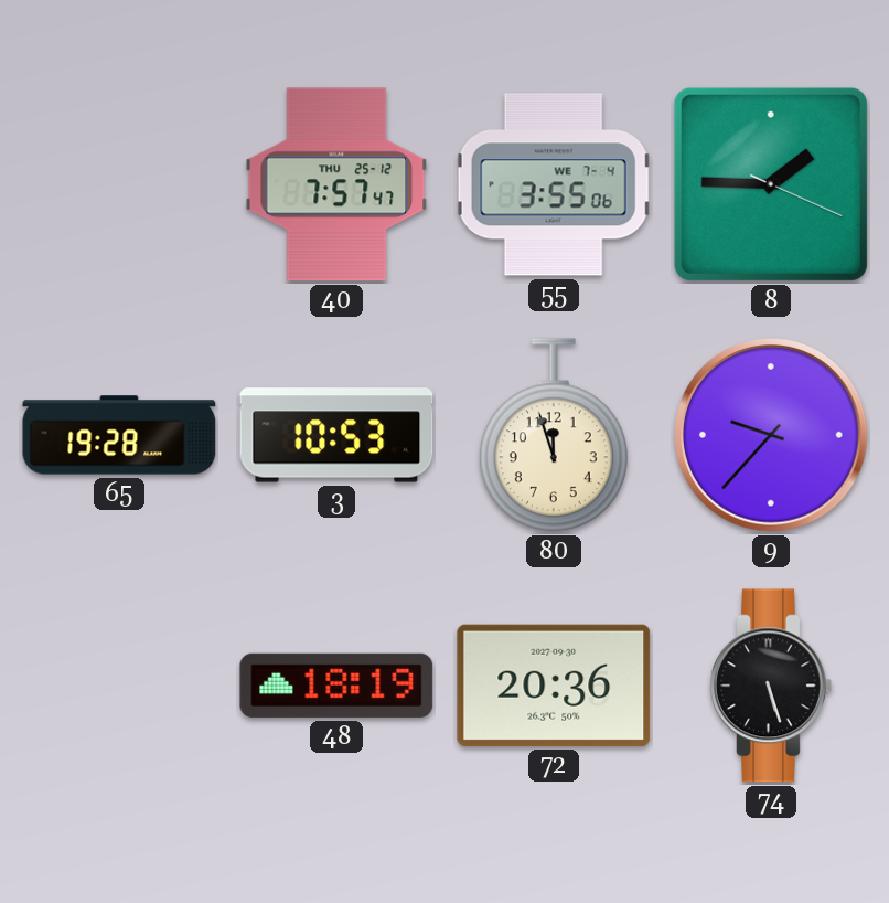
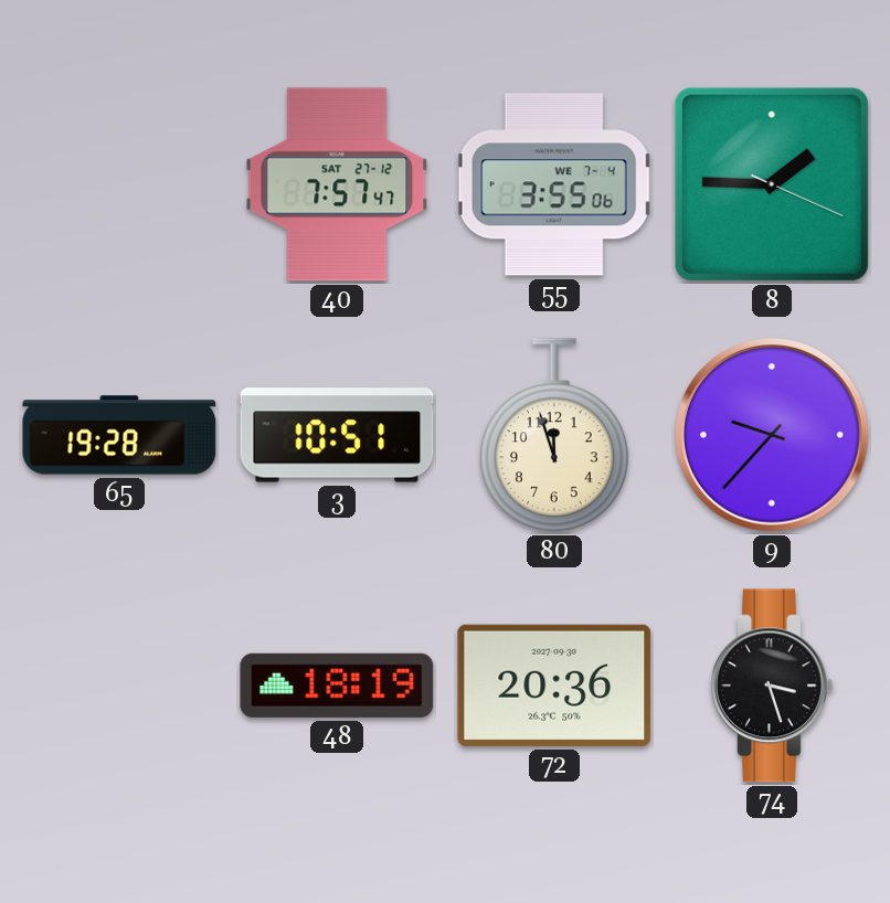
40 date: THU 25-12 -> SAT 27-12
3: 10:53 -> 10:51
74: 5:27 -> 3:27
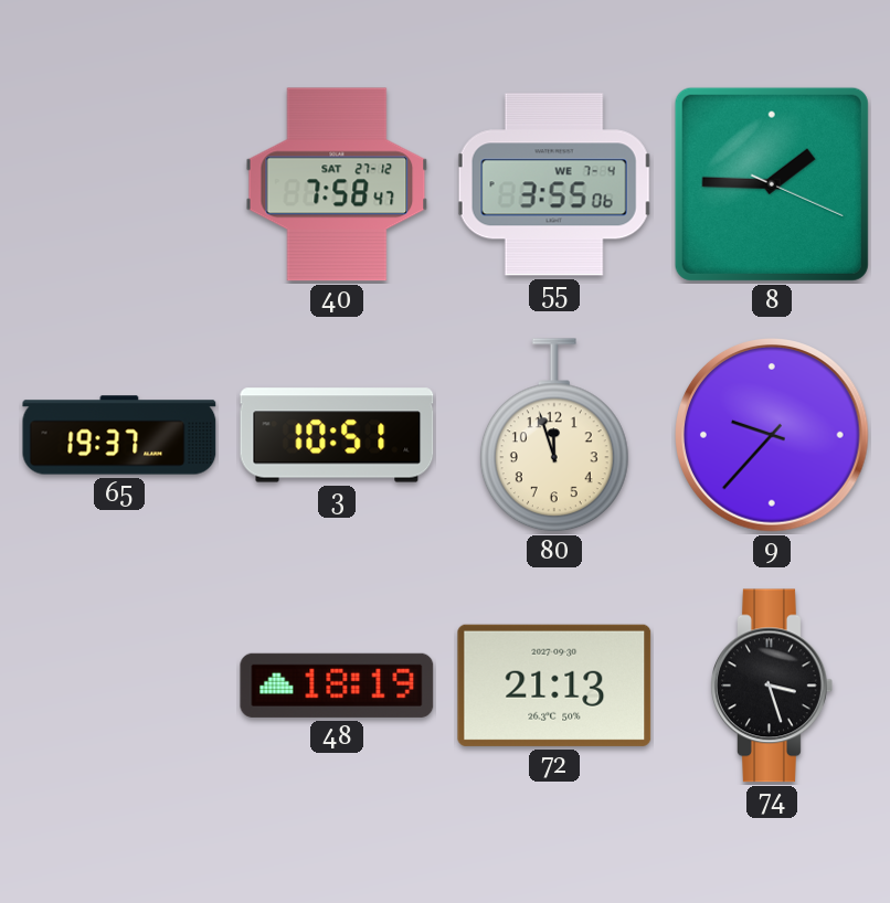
40: 7:57 -> 7:58
65: 19:28 -> 19:37
72: 20:36 -> 21:13
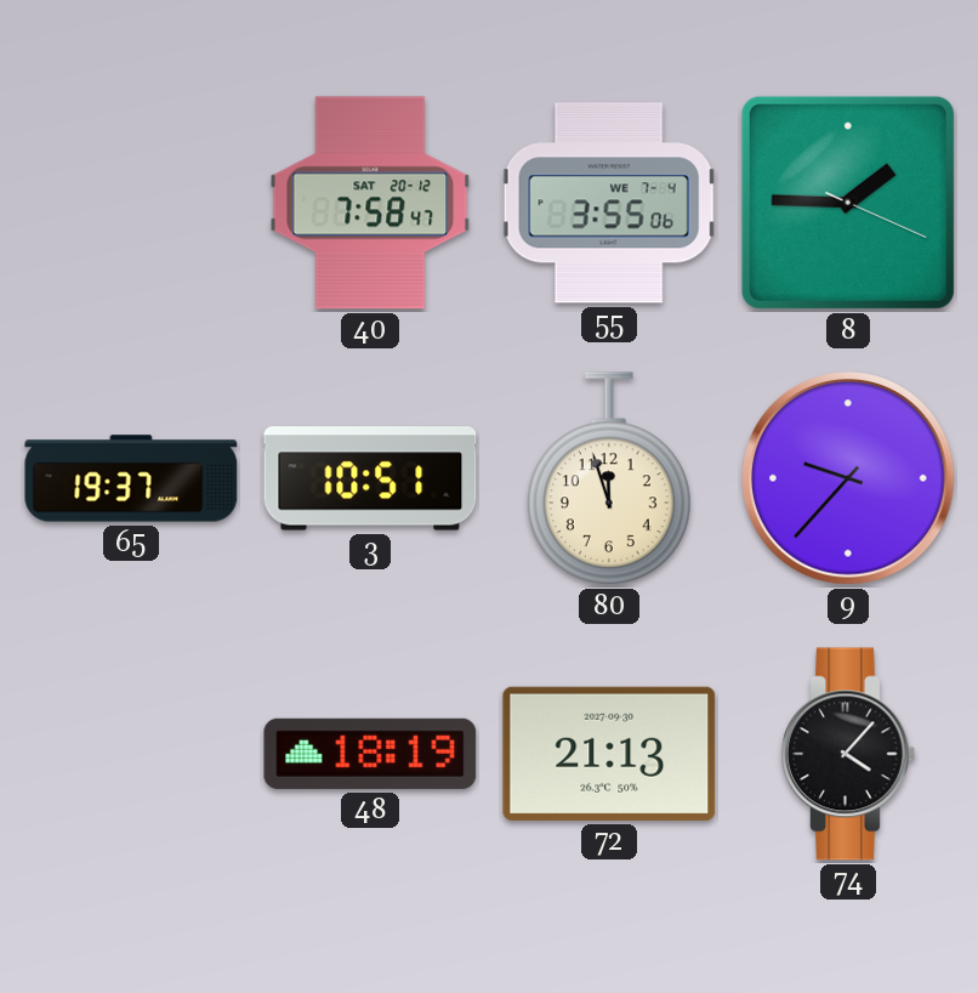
40 date: SAT 27-12 -> SAT 20-12
74: 3:27 -> 4:07
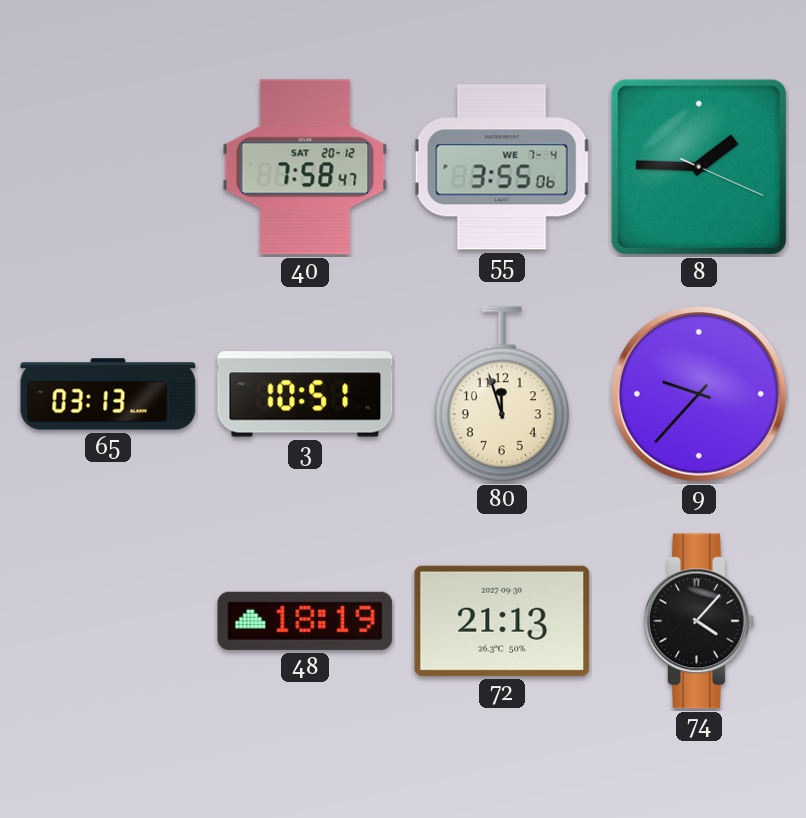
65: 19:37 -> 03:13
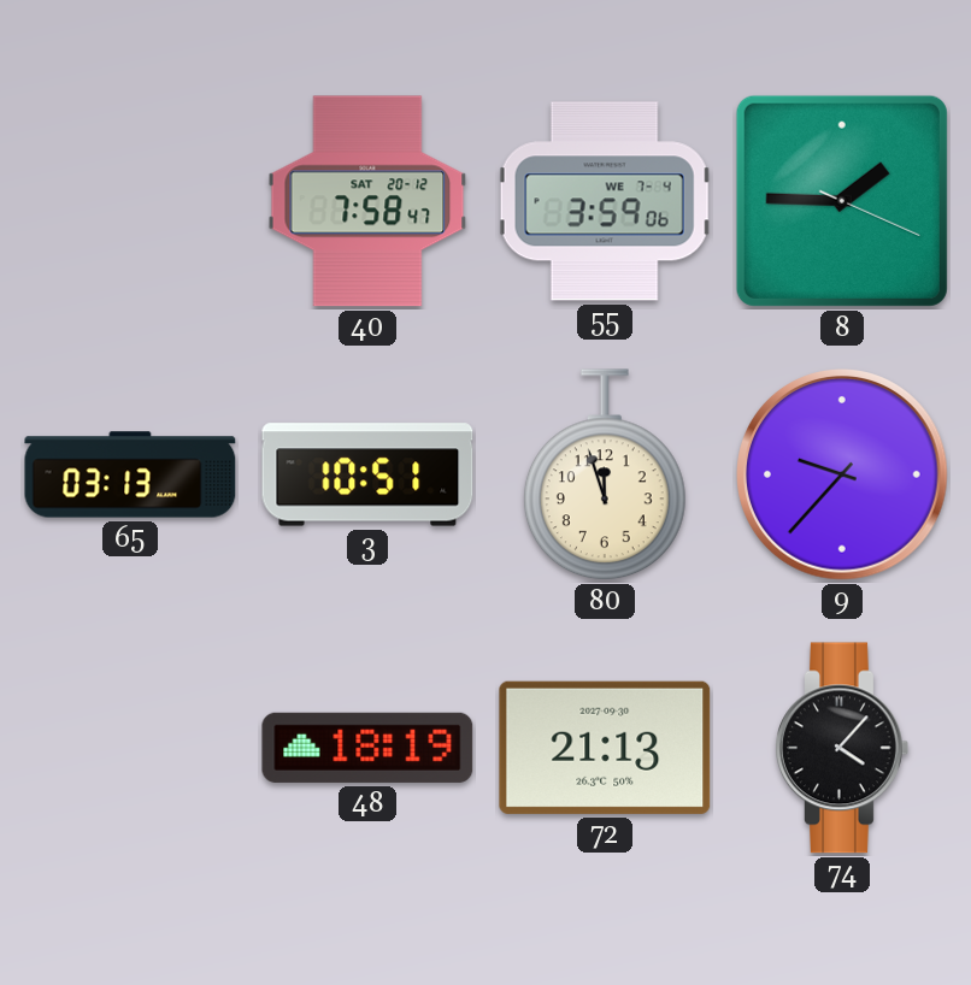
55: 3:55 -> 3:59
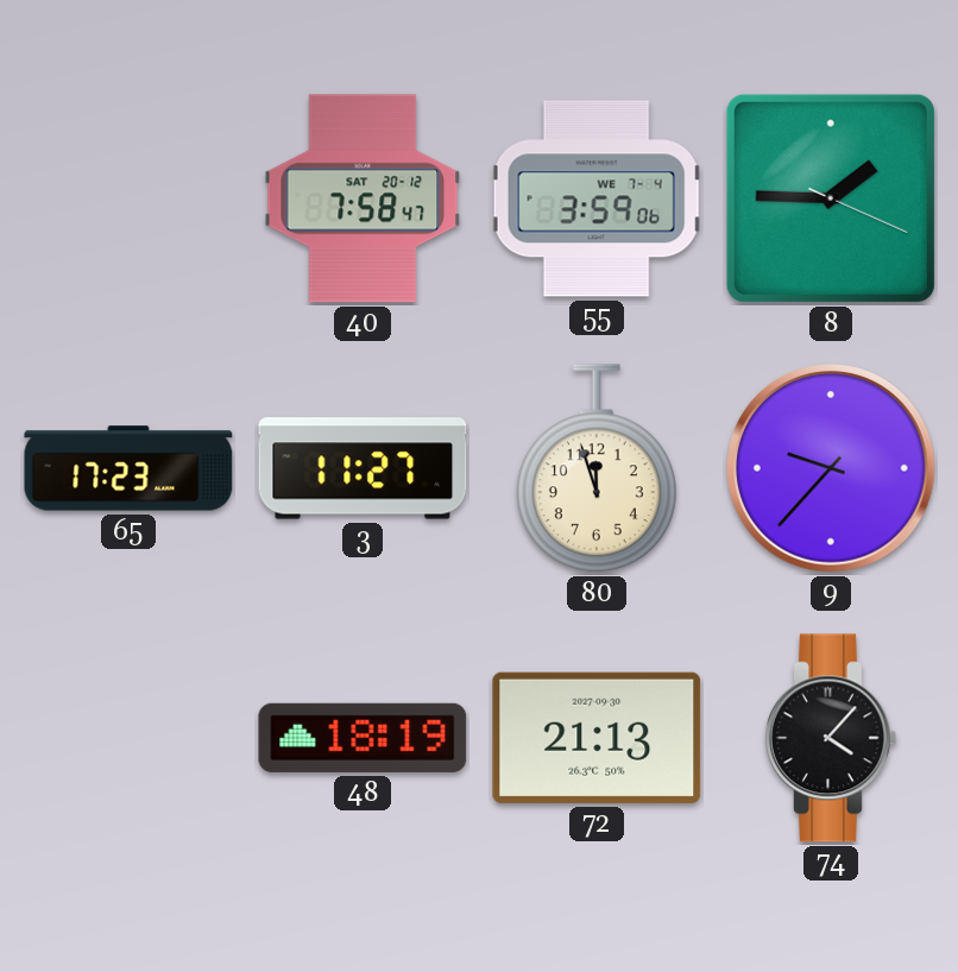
65: 03:13 -> 17:23
3: 10:51 -> 11:27
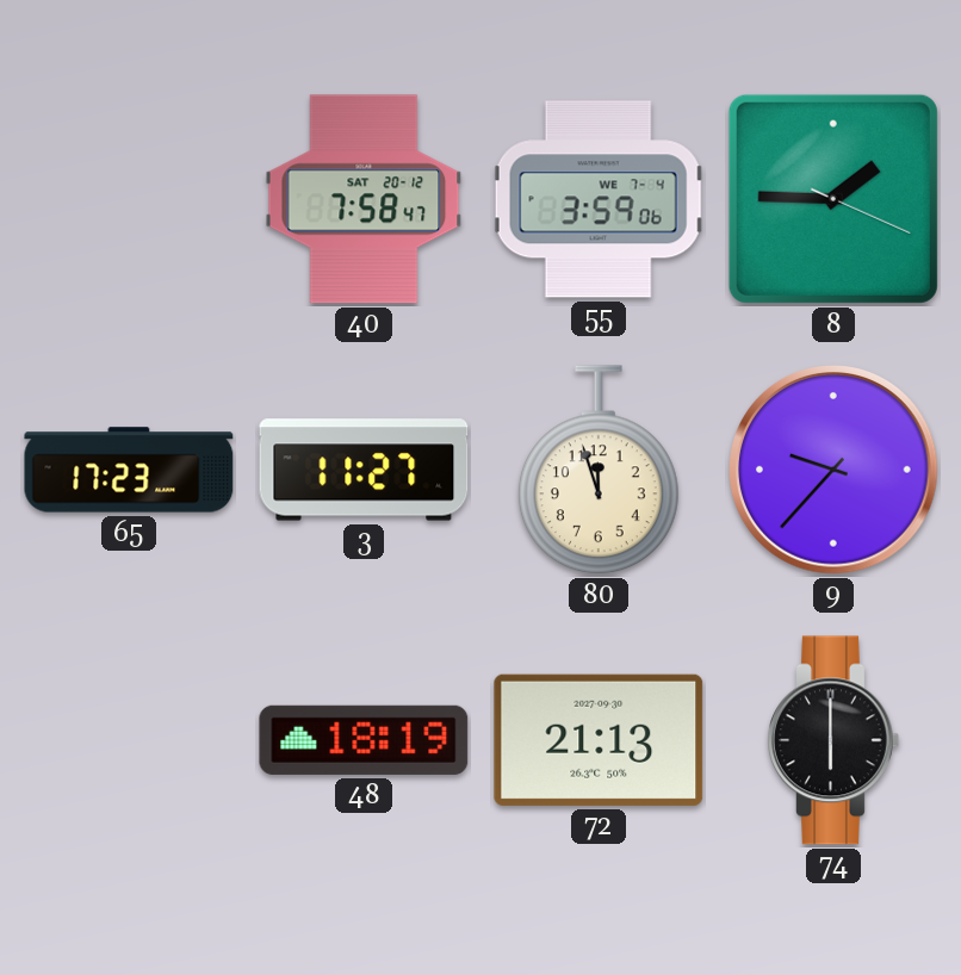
74: 4:07 -> 6:00
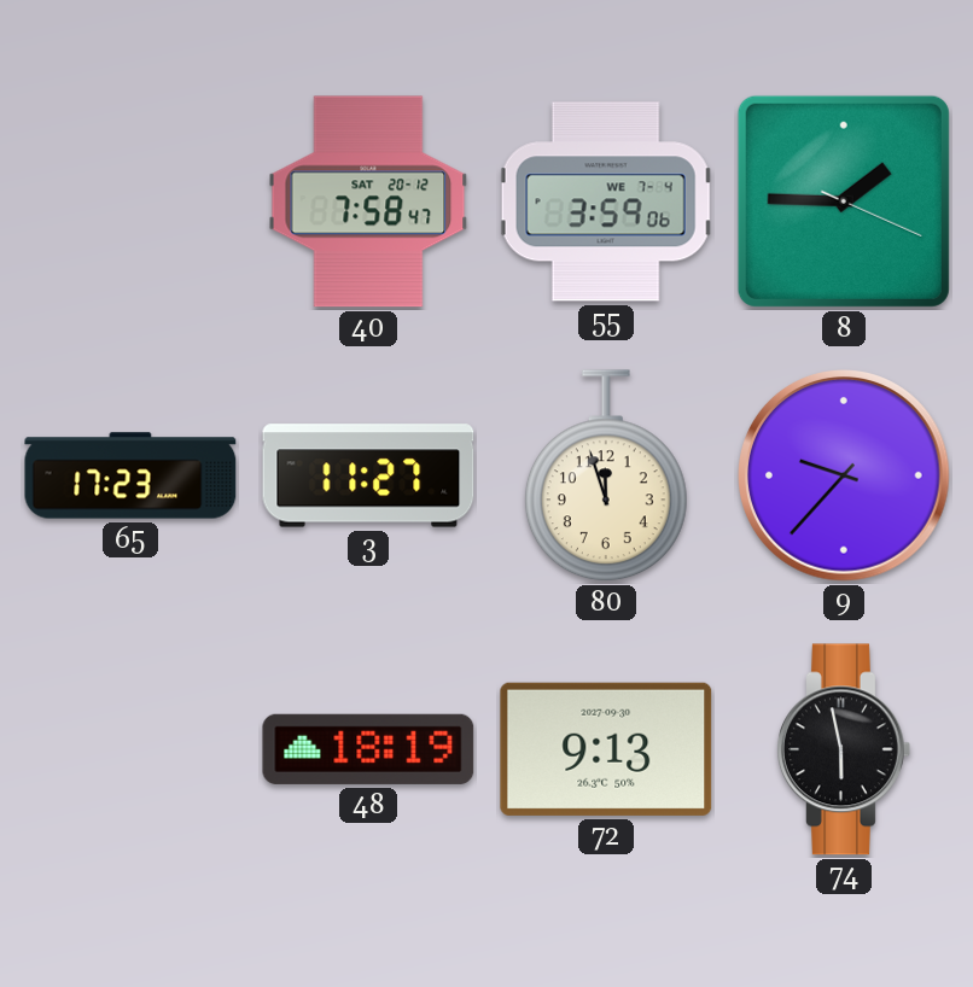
72: 21:13 -> 9:13
74: 6:00 -> 5:58
